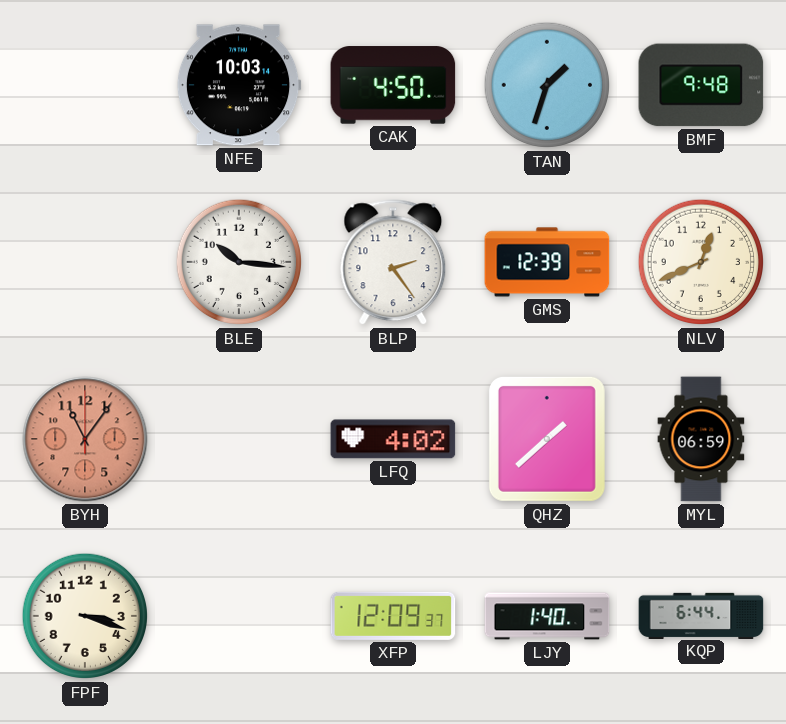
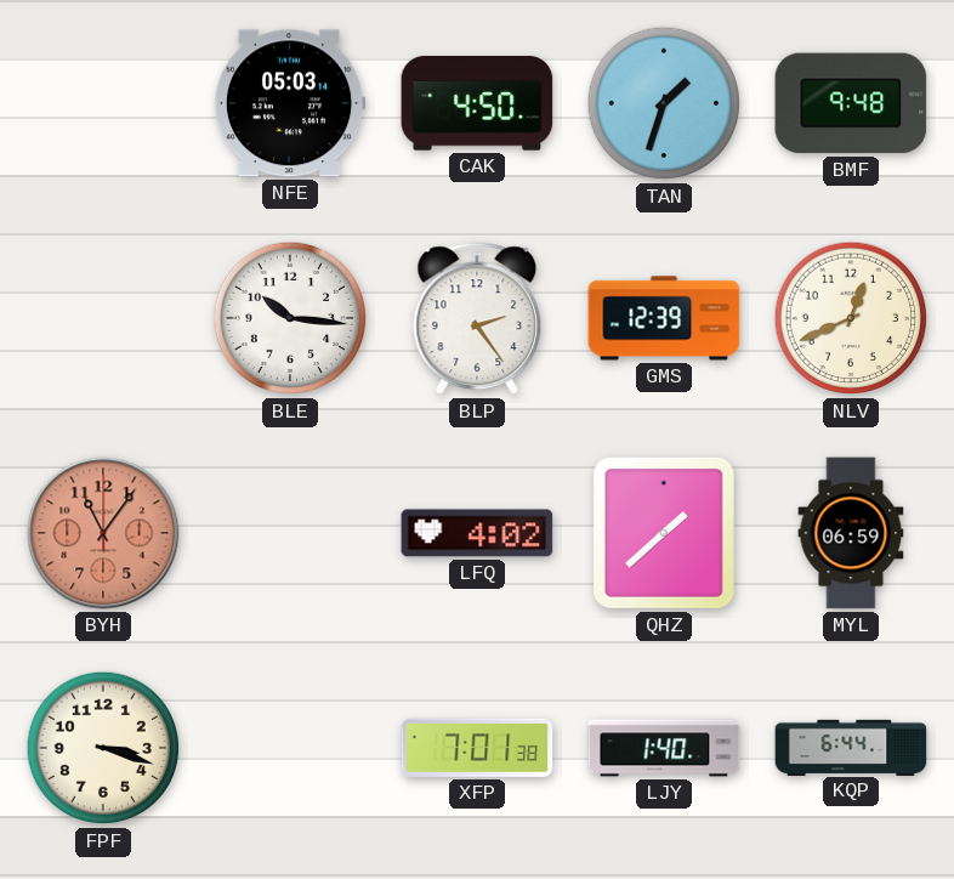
NFE: 10:03 -> 05:03
XFP: 12:09 -> 7:01
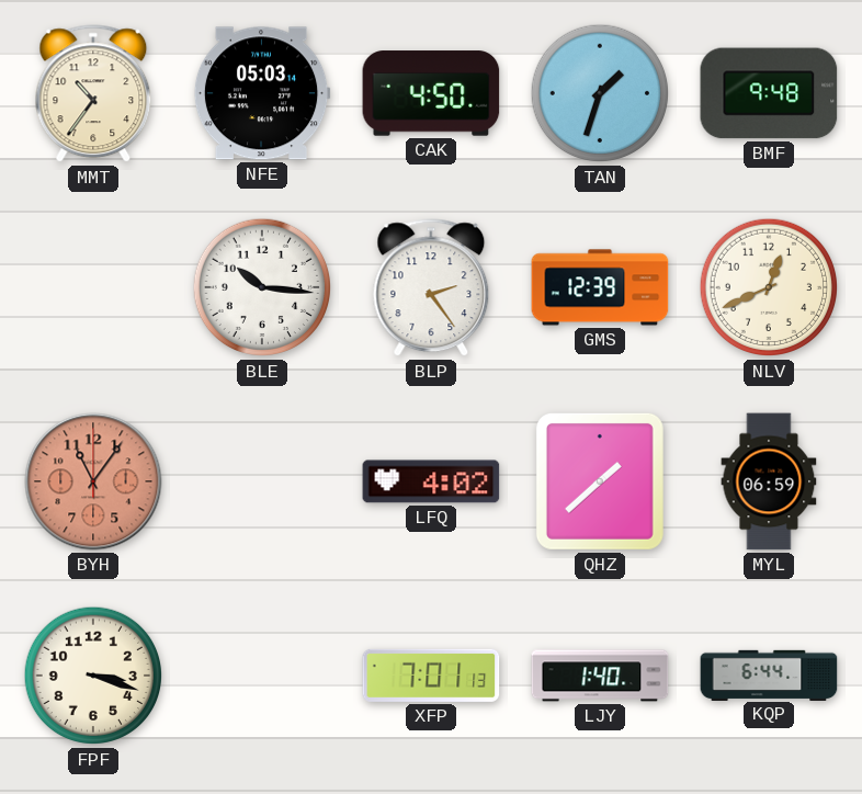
MMT: none -> 10:36
XFP: 7:01:38 -> 7:01:13
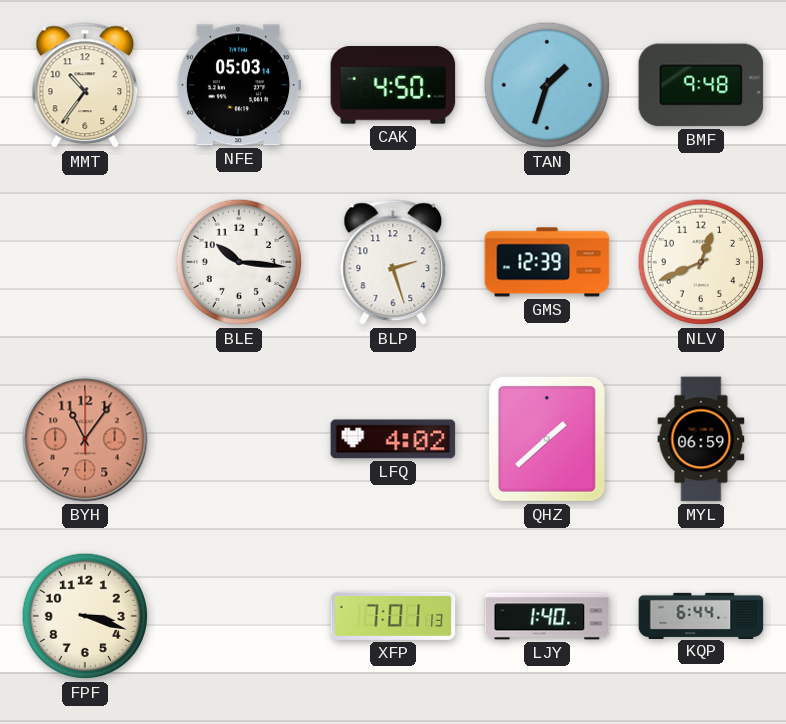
BLP: 2:24 -> 2:27
